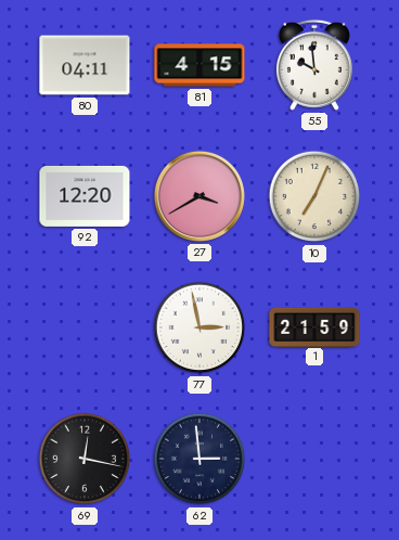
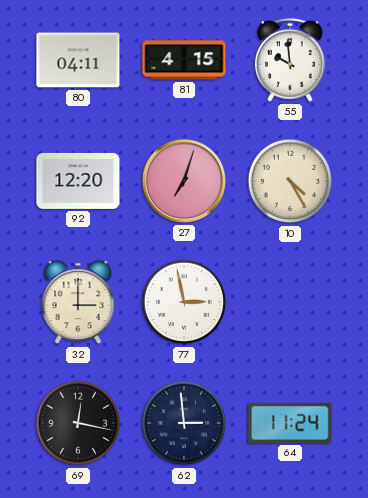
27: 3:40 -> 7:03
10: 7:04 -> 4:25
32: none -> 3:00
1: 21:59 -> none
64: none -> 11:24
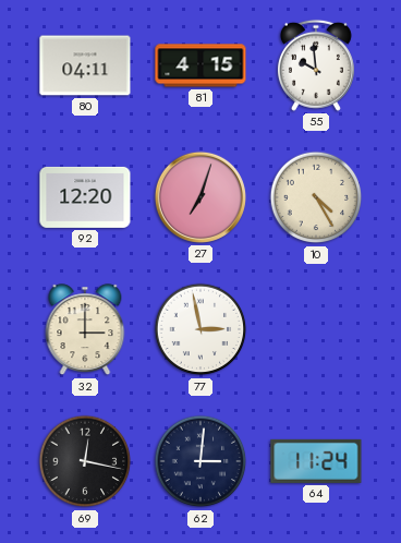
62: 2:59 -> 3:01
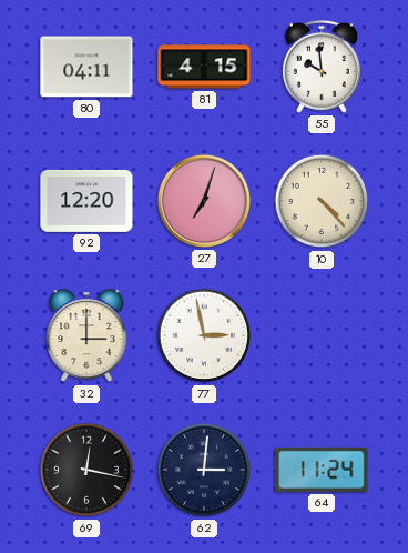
10: 4:25 -> 4:23
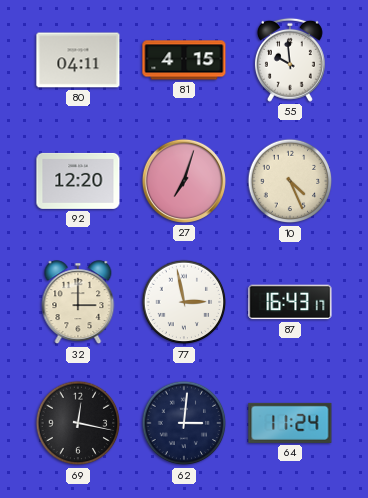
10: 4:23 -> 4:26
87: none -> 16:43
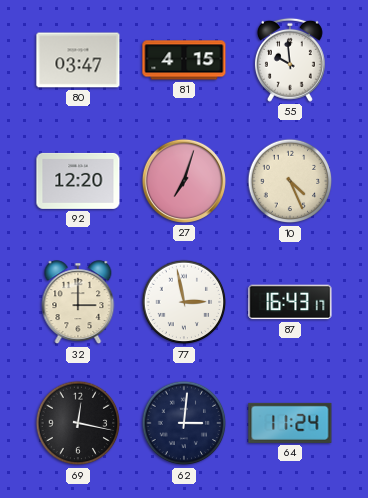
80: 04:11 -> 03:47
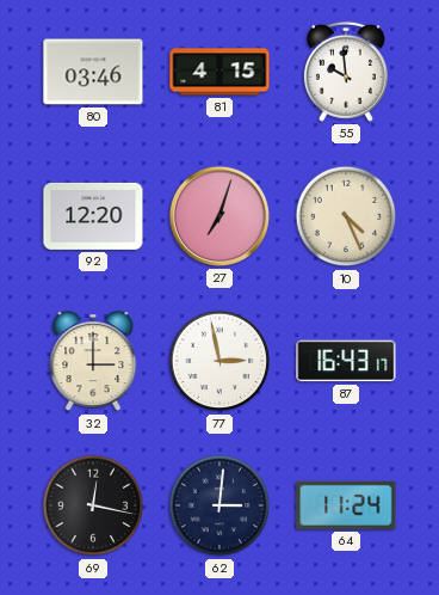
80: 03:47 -> 03:46
